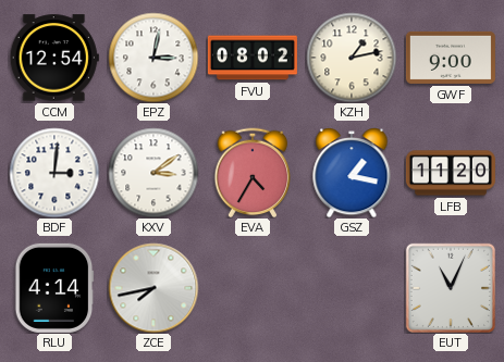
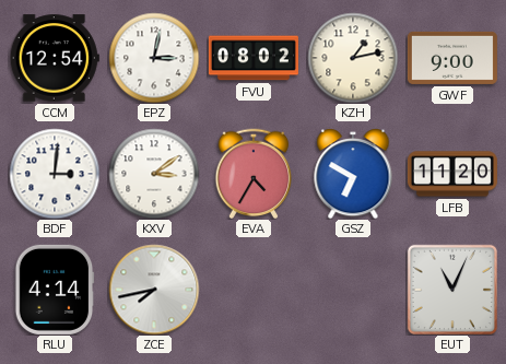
GSZ: 1:17 -> 6:50
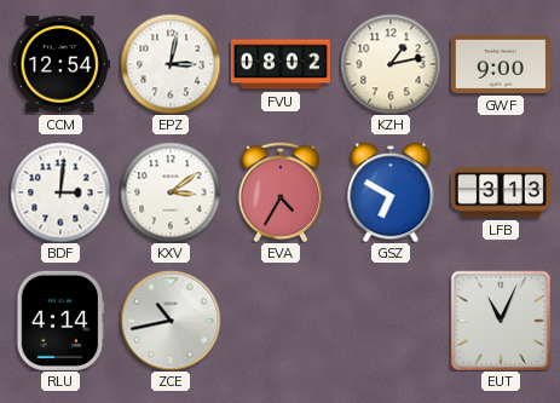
LFB: 11:20 -> 3:13
ZCE: 7:43 -> 10:43
